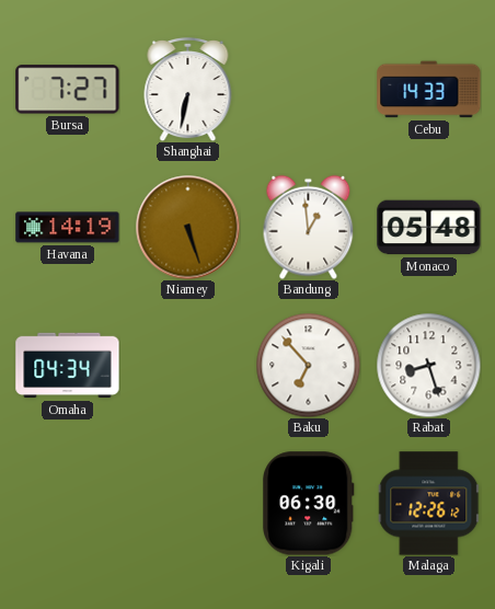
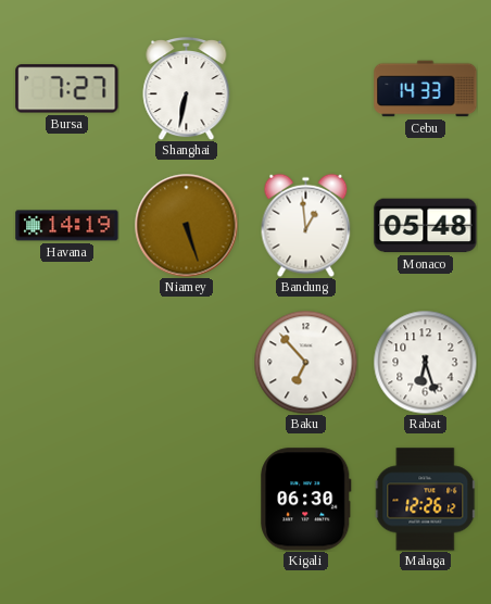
Omaha: 04:34 -> none
Rabat: 8:27 -> 6:27
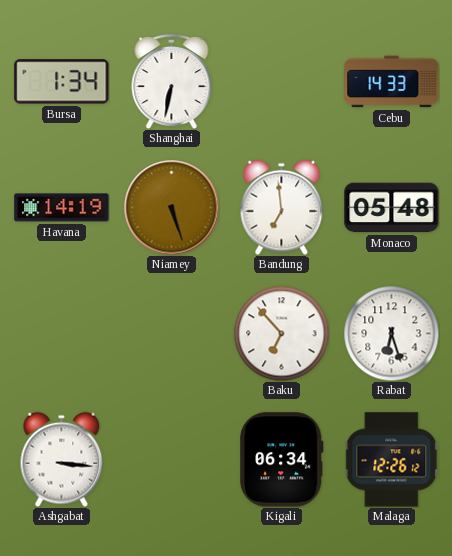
Bursa: 7:27 -> 1:34
Bandung: 12:59 -> 6:59
Ashgabat: none -> 3:16
Kigali: 06:30 -> 06:34
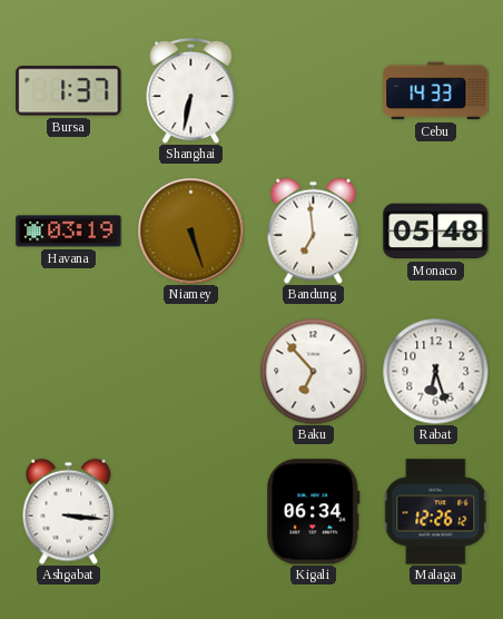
Bursa: 1:34 -> 1:37
Havana: 14:19 -> 03:19
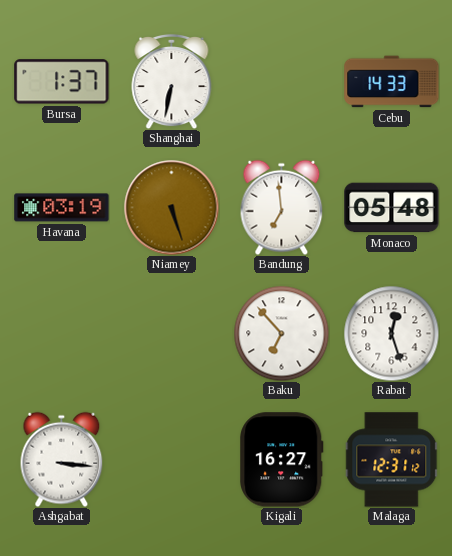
Rabat: 6:27 -> 12:27
Kigali: 06:34 -> 16:27
Malaga: 12:26 -> 12:31
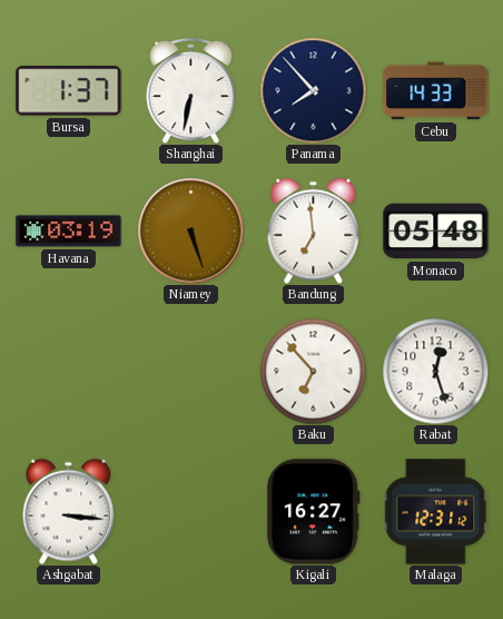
Panama: none -> 7:53
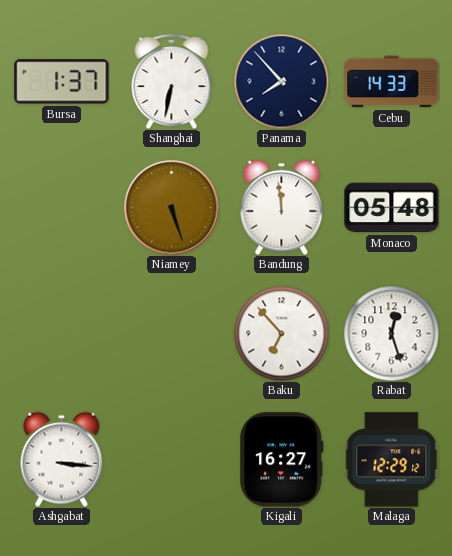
Havana: 03:19 -> none
Bandung: 6:59 -> 11:59
Malaga: 12:31 -> 12:29
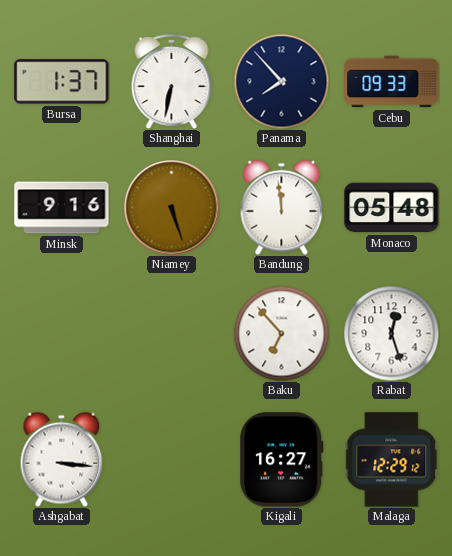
Cebu: 14:33 -> 09:33
Minsk: none -> 9:16
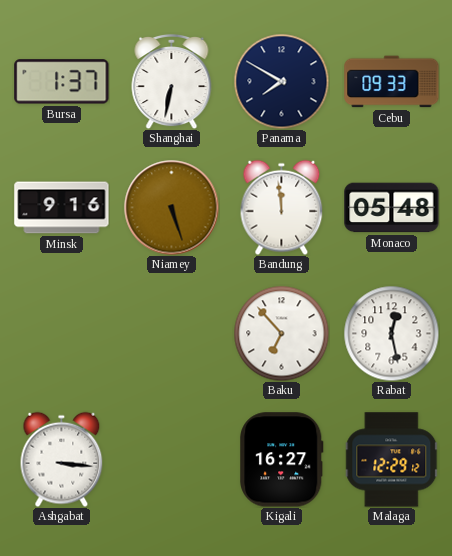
Panama: 7:53 -> 7:50
Rabat: 12:27 -> 12:28
